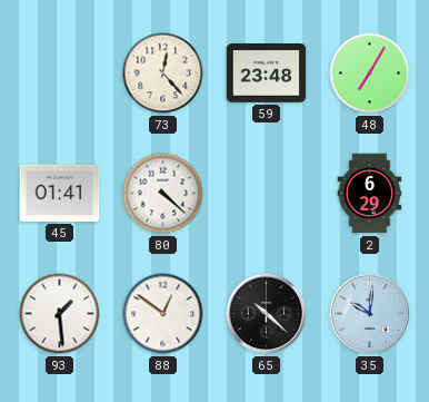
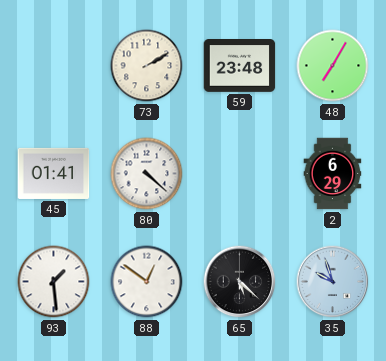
73: 12:23 -> 2:10
65: 10:22 -> 5:22
35: 10:01 -> 9:57
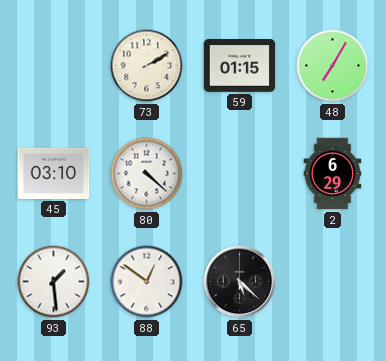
59: 23:48 -> 01:15
45: 01:41 -> 03:10
35: 9:57 -> none
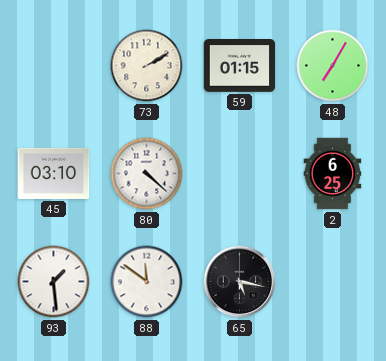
2: 6:29 -> 6:25
88: 12:51 -> 11:51
65: 5:22 -> 5:17
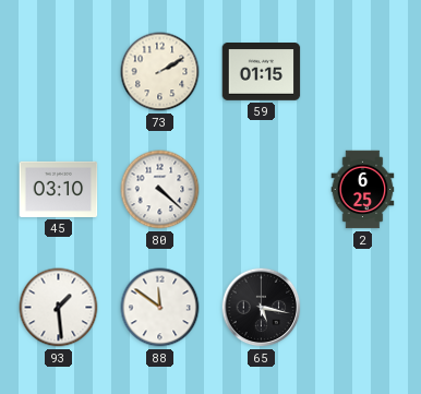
48: 7:05 -> none
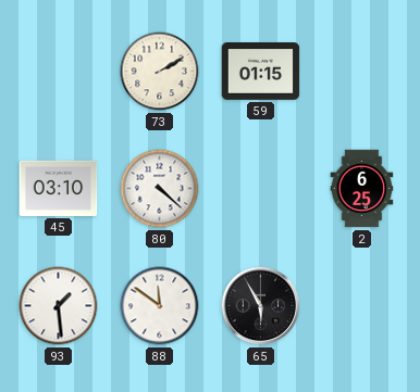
65: 5:17 -> 5:55
